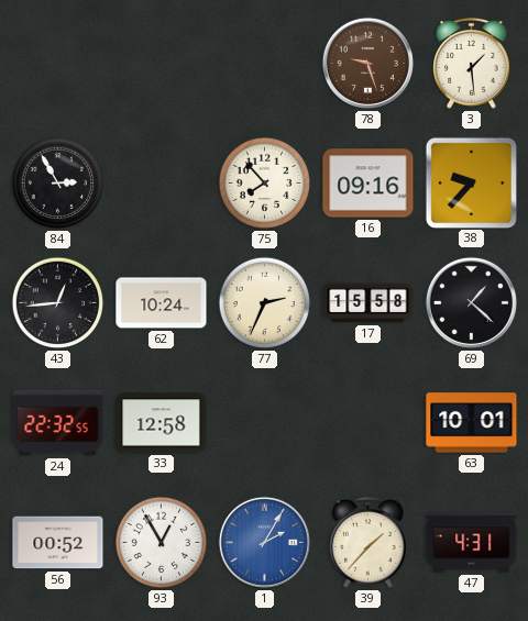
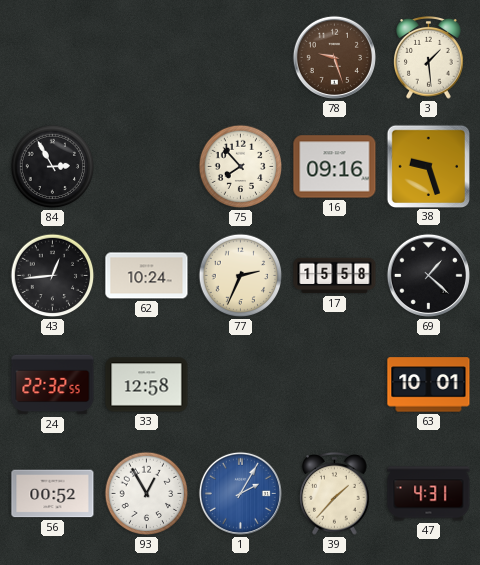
38: 9:37 -> 9:27
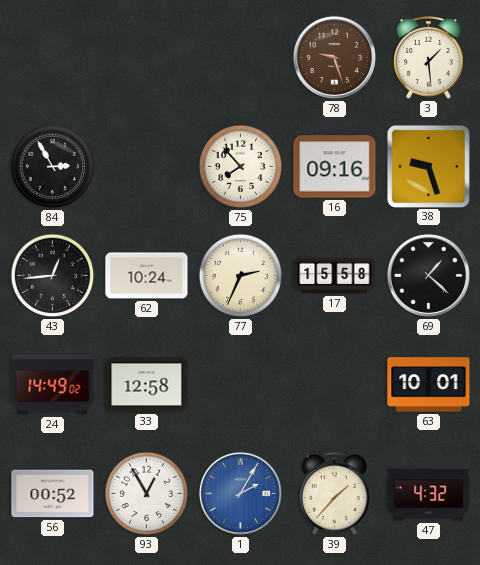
24: 22:32 -> 14:49
47: 4:31 -> 4:32
